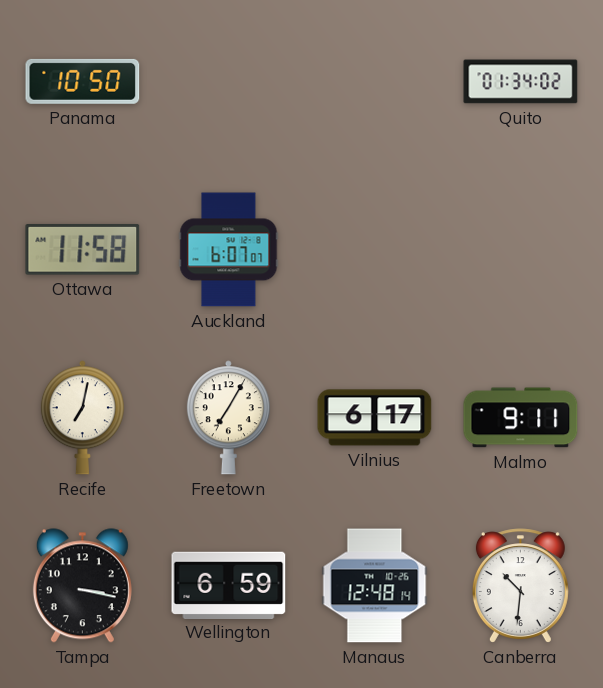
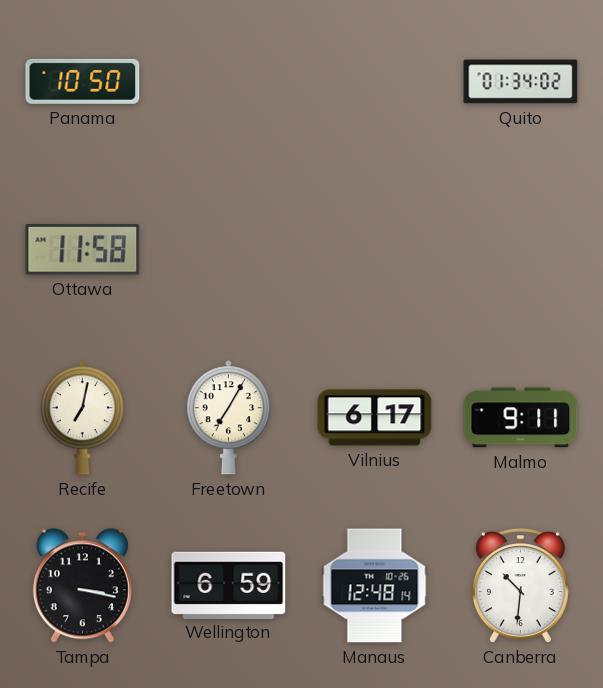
Auckland: 6:07 -> none
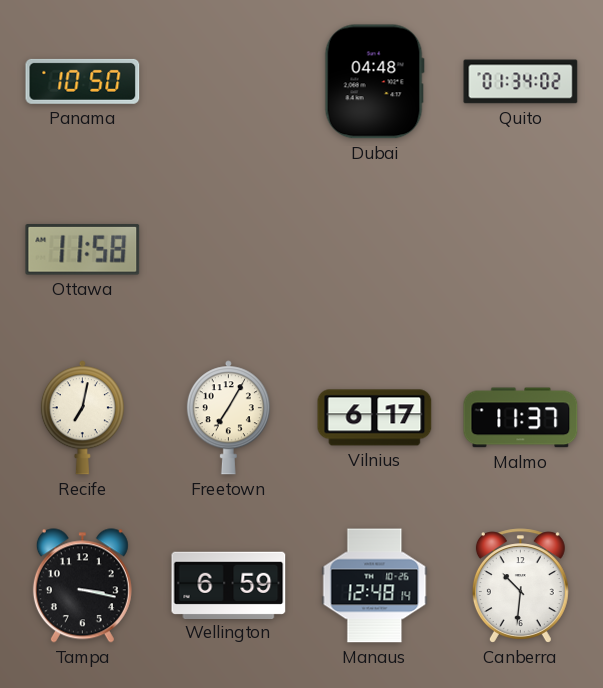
Dubai: none -> 04:48
Malmo: 9:11 -> 11:37
